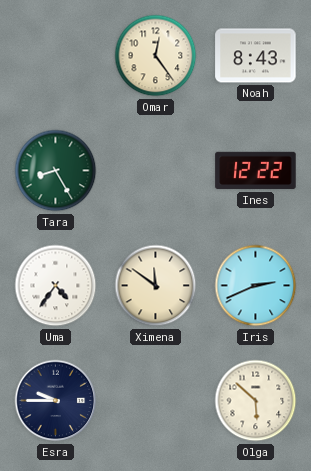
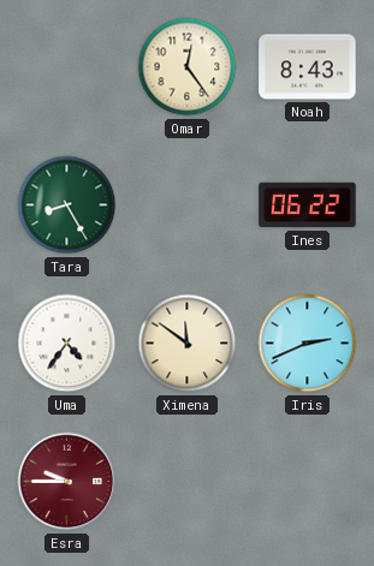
Ines: 12:22 -> 06:22
Esra dial: navy -> burgundy
Olga: 5:52 -> none
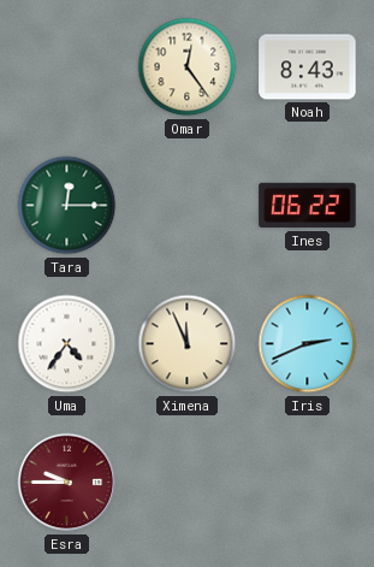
Tara: 8:25 -> 12:15
Ximena: 11:51 -> 11:56
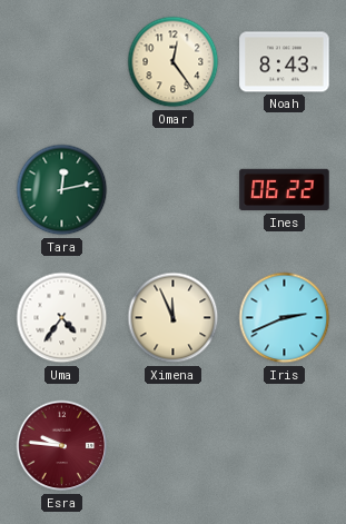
Tara: 12:15 -> 12:13
Esra: 9:45 -> 9:46
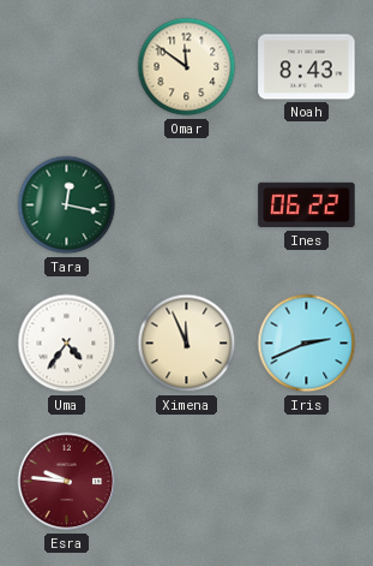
Omar: 12:24 -> 11:51
Tara: 12:13 -> 12:17
